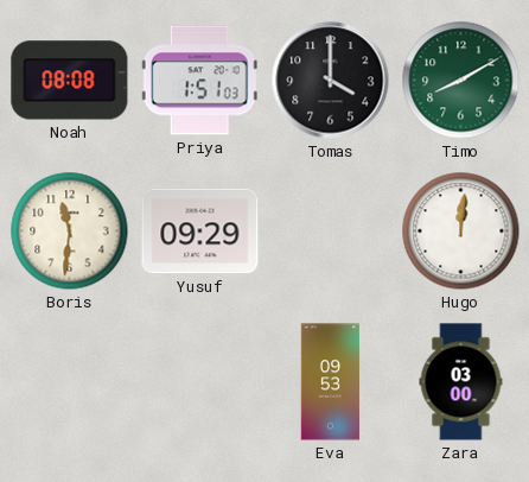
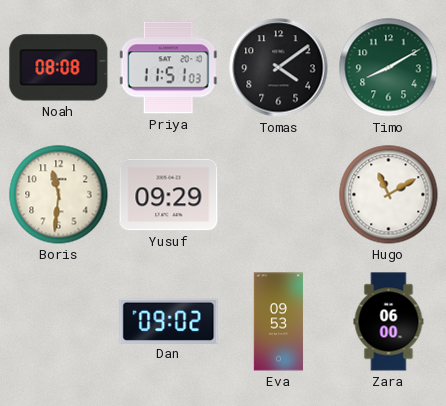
Priya: 1:51 -> 11:51
Tomas: 4:00 -> 4:09
Hugo: 12:01 -> 11:10
Dan: none -> 09:02
Zara: 03:00 -> 06:00
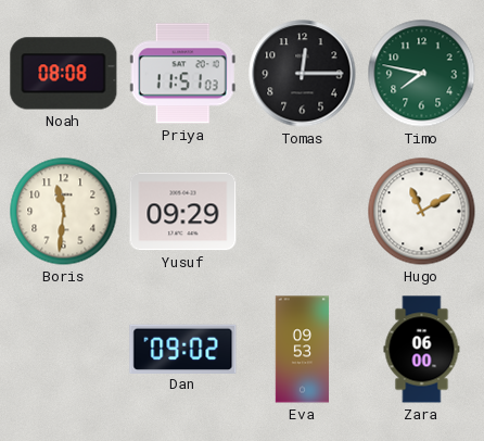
Tomas: 4:09 -> 12:15
Timo: 8:10 -> 7:47
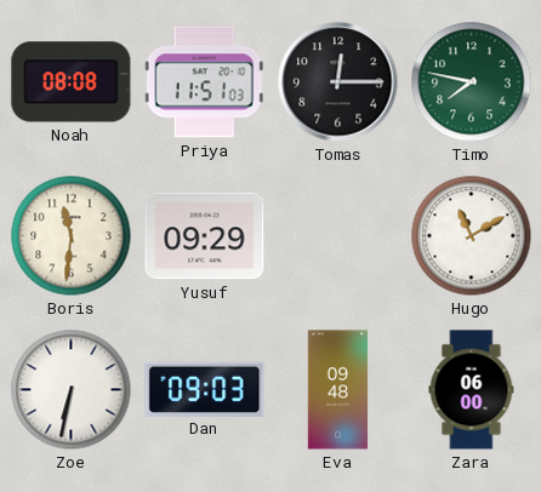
Zoe: none -> 6:32
Dan: 09:02 -> 09:03
Eva: 09:53 -> 09:48
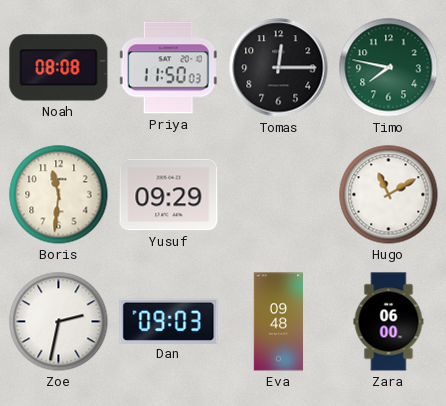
Priya: 11:51 -> 11:50
Zoe: 6:32 -> 2:32
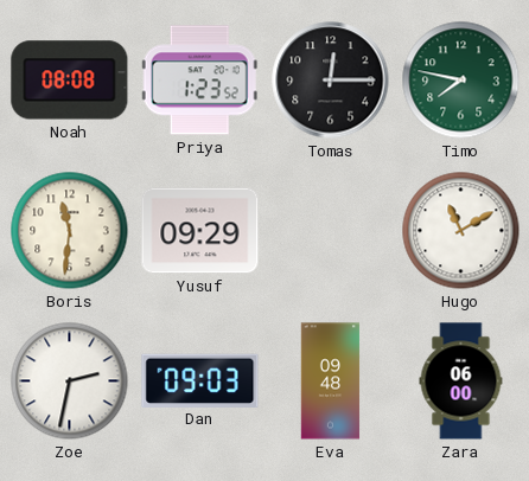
Priya: 11:50 -> 1:23
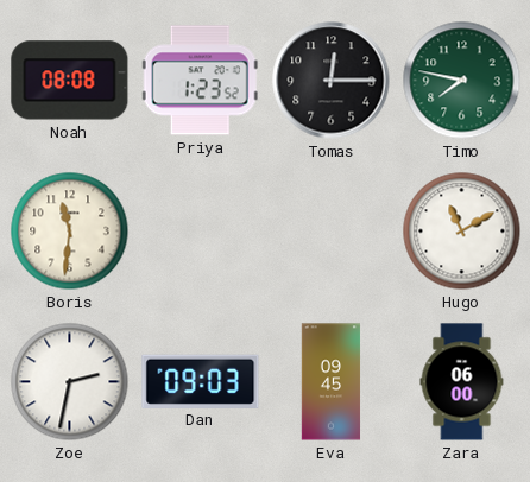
Yusuf: 09:29 -> none
Eva: 09:48 -> 09:45
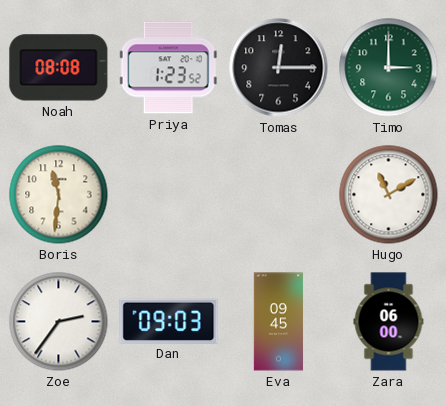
Timo: 7:47 -> 3:00
Zoe: 2:32 -> 2:36
